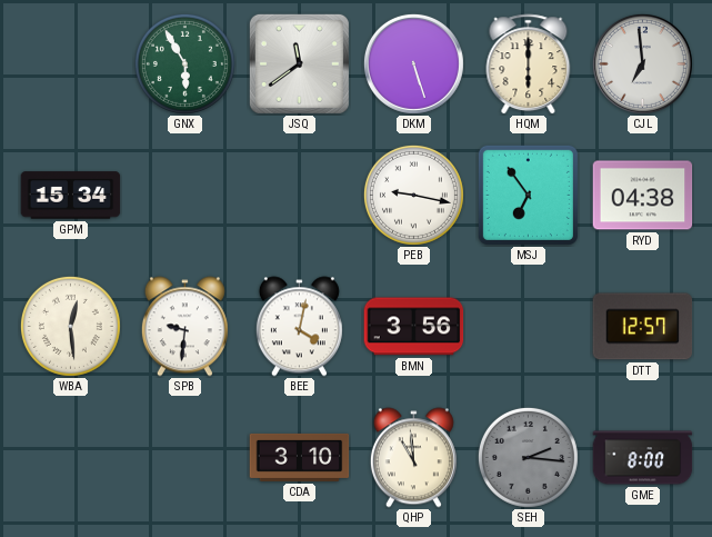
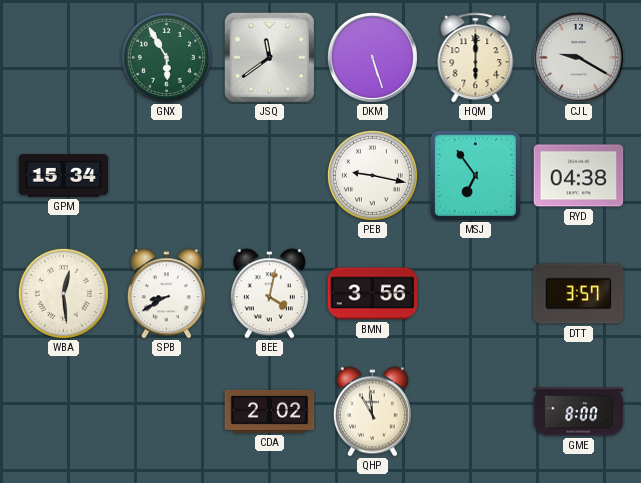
CJL: 6:59 -> 9:20
SPB: 9:31 -> 8:40
DTT: 12:57 -> 3:57
CDA: 3:10 -> 2:02
SEH: 2:16 -> none
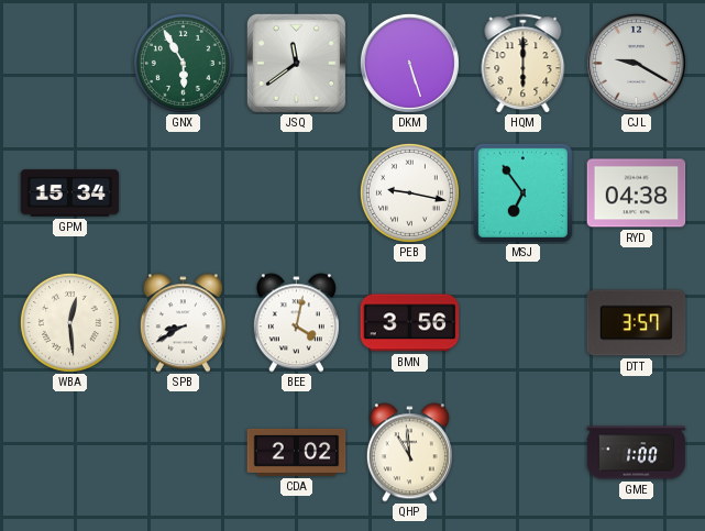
GME: 8:00 -> 1:00
